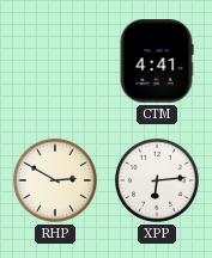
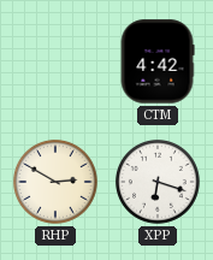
CTM: 4:41 -> 4:42
XPP: 6:14 -> 6:18
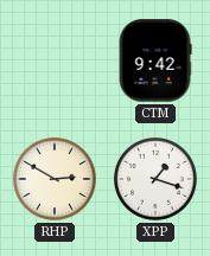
CTM: 4:42 -> 9:42
XPP: 6:18 -> 1:18
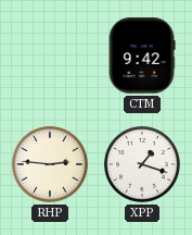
RHP: 2:50 -> 2:46
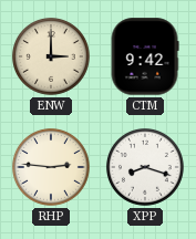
ENW: none -> 3:00
XPP: 1:18 -> 8:18
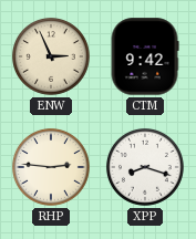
ENW: 3:00 -> 2:56
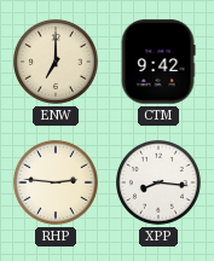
ENW: 2:56 -> 7:00
XPP: 8:18 -> 8:16
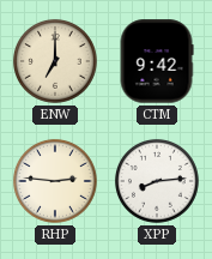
XPP: 8:16 -> 8:14
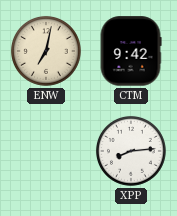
ENW: 7:00 -> 7:02
RHP: 2:46 -> none
